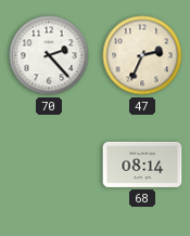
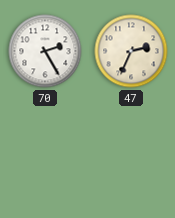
70: 2:23 -> 2:25
68: 08:14 -> none
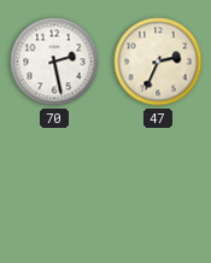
70: 2:25 -> 2:28
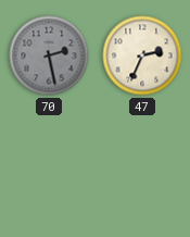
70 dial: white -> grey
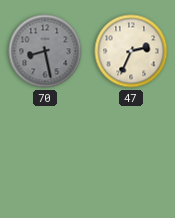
70: 2:28 -> 8:28
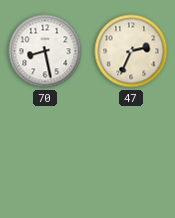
70 dial: grey -> white
